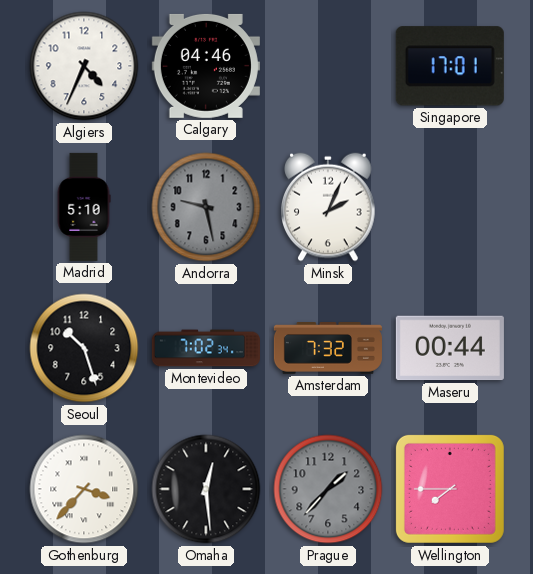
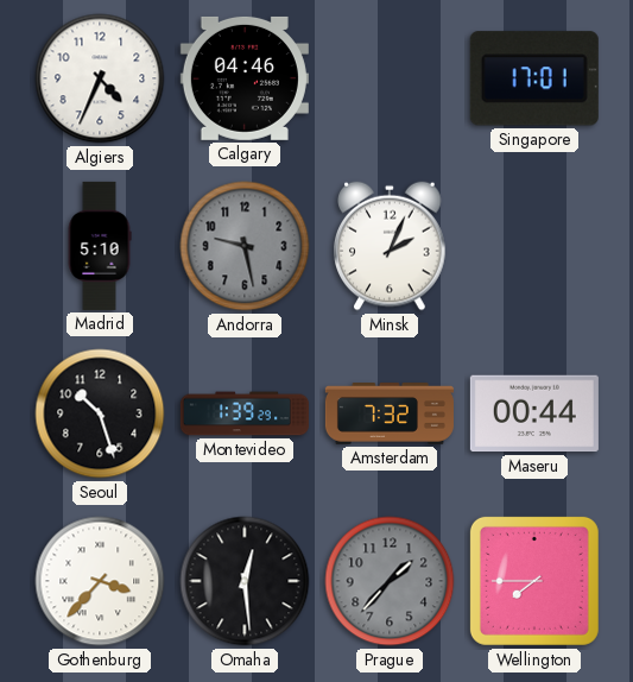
Montevideo: 7:02 -> 1:39
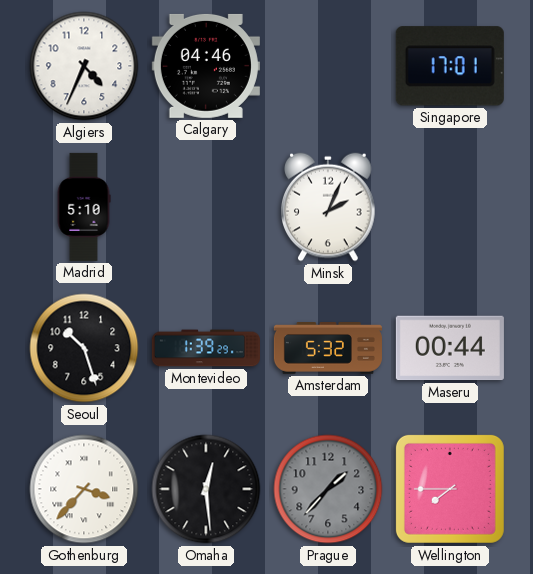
Andorra: 9:28 -> none
Amsterdam: 7:32 -> 5:32
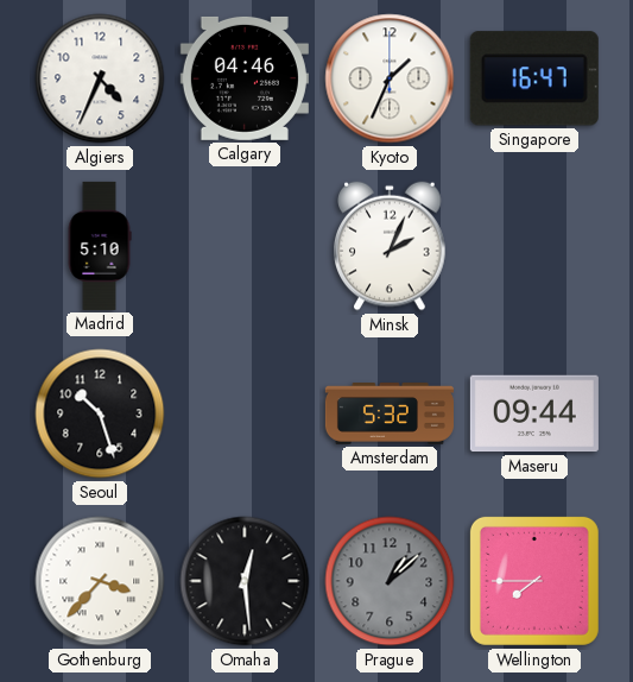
Kyoto: none -> 1:34
Singapore: 17:01 -> 16:47
Montevideo: 1:39 -> none
Maseru: 00:44 -> 09:44
Prague: 1:37 -> 1:08
